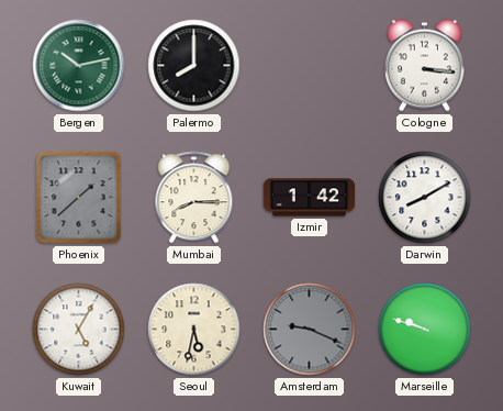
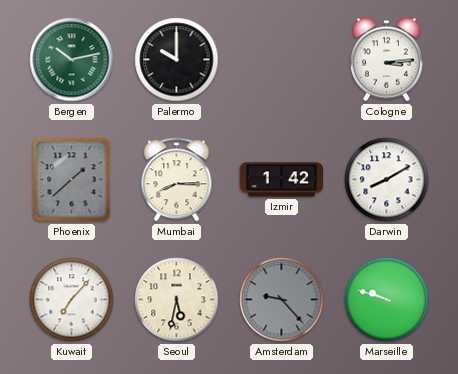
Palermo: 8:00 -> 10:00
Cologne: 3:16 -> 3:14
Kuwait: 5:05 -> 7:07
Amsterdam: 9:19 -> 9:23
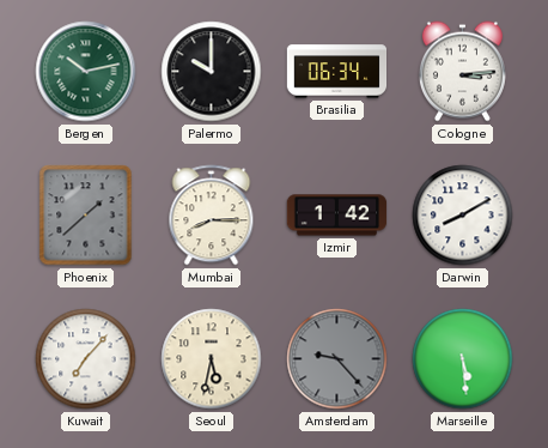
Brasilia: none -> 06:34
Marseille: 9:48 -> 5:29
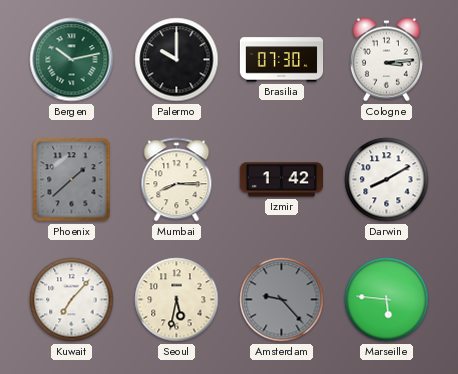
Brasilia: 06:34 -> 07:30
Marseille: 5:29 -> 5:46
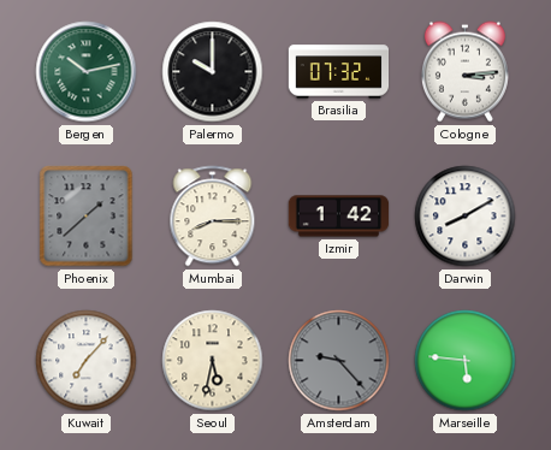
Brasilia: 07:30 -> 07:32
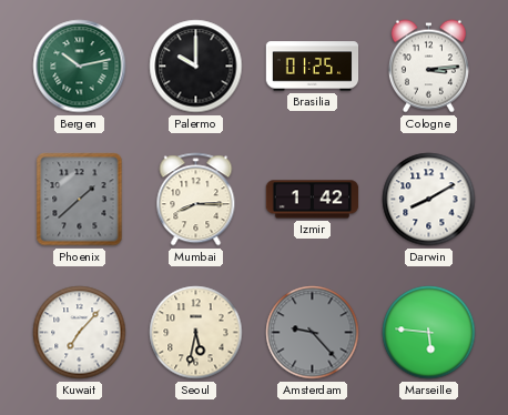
Brasilia: 07:32 -> 01:25
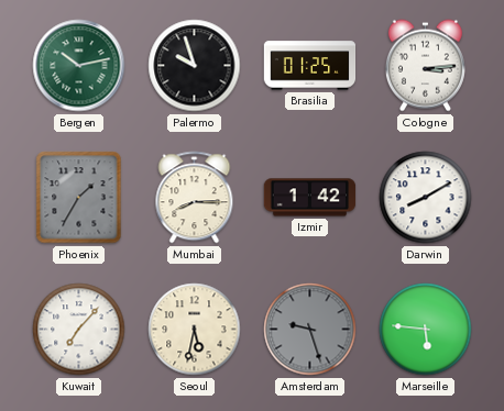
Palermo: 10:00 -> 9:57
Phoenix: 1:38 -> 1:35
Amsterdam: 9:23 -> 9:27
